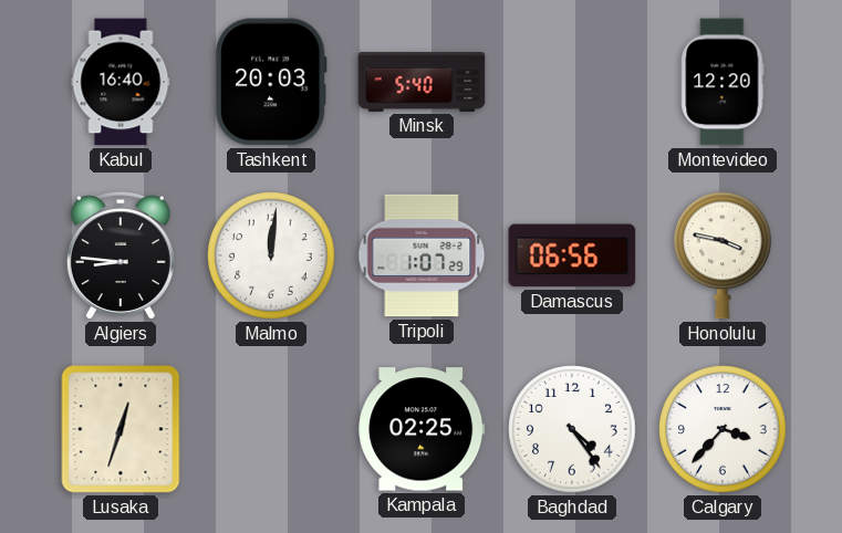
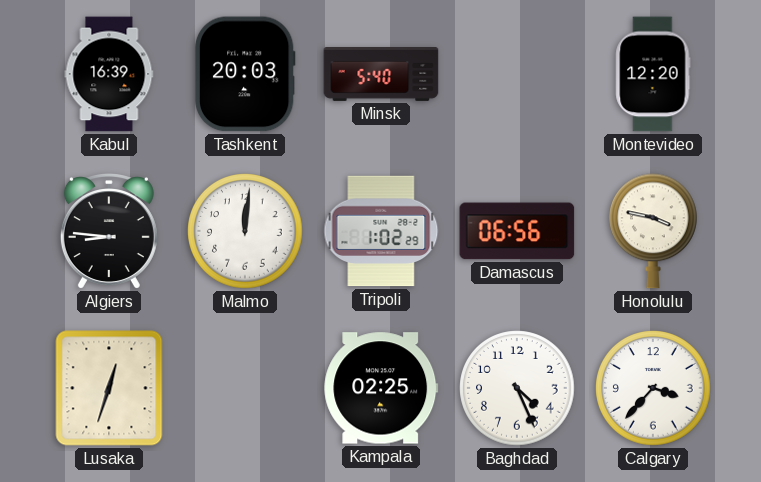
Kabul: 16:40 -> 16:39
Tripoli: 1:07 -> 1:02
Baghdad: 4:24 -> 4:26
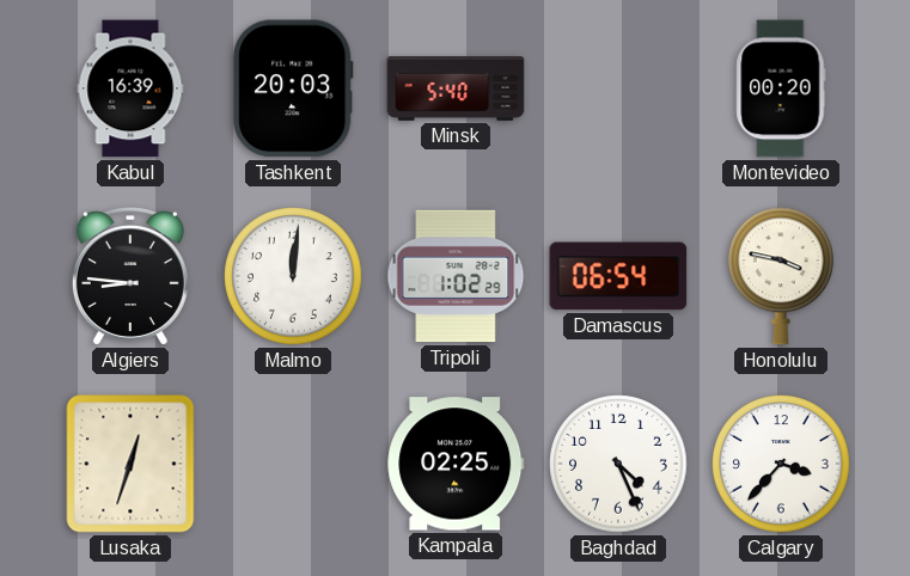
Montevideo: 12:20 -> 00:20
Damascus: 06:56 -> 06:54
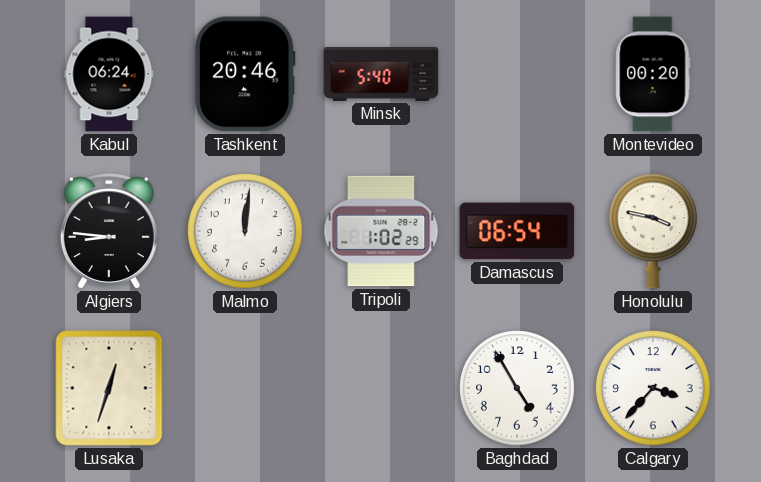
Kabul: 16:39 -> 06:24
Tashkent: 20:03 -> 20:46
Kampala: 02:25 -> none
Baghdad: 4:26 -> 4:55
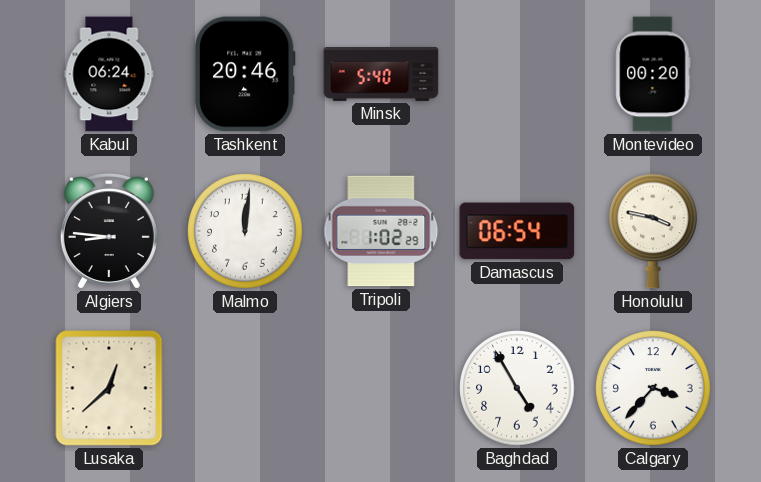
Lusaka: 12:33 -> 12:38
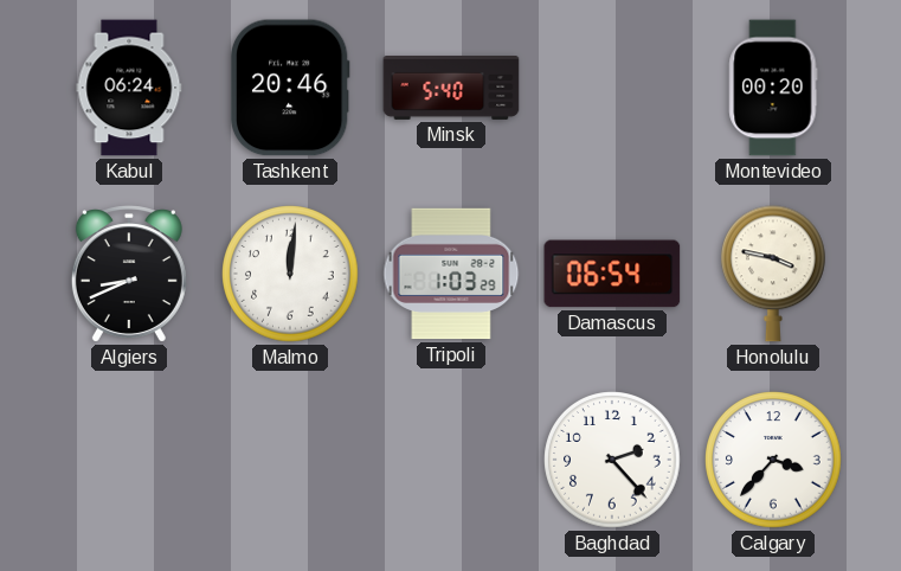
Algiers: 8:46 -> 8:41
Tripoli: 1:02 -> 1:03
Lusaka: 12:38 -> none
Baghdad: 4:55 -> 2:23
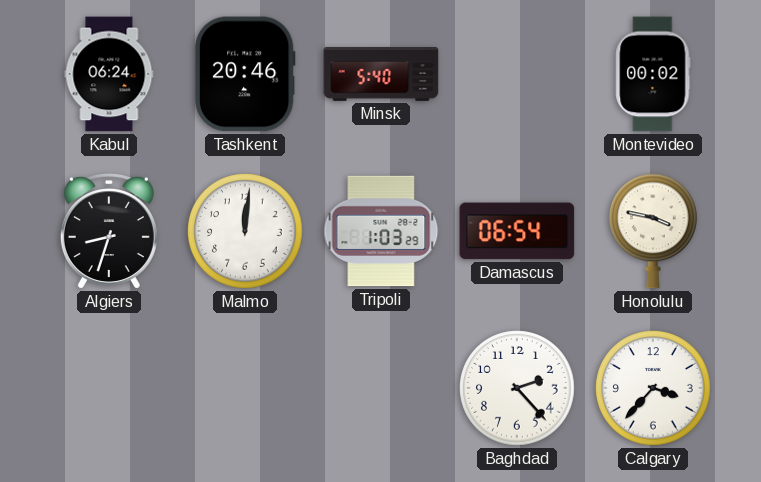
Montevideo: 00:20 -> 00:02
Algiers: 8:41 -> 8:33
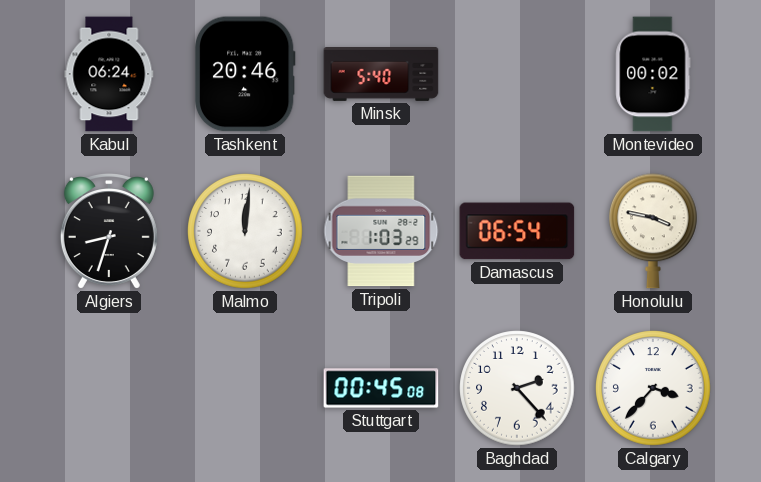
Stuttgart: none -> 00:45
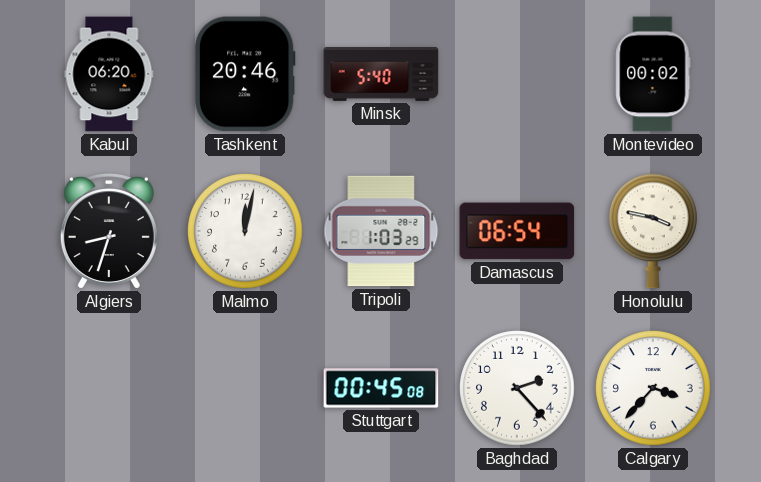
Kabul: 06:24 -> 06:20
Malmo: 12:01 -> 12:02
